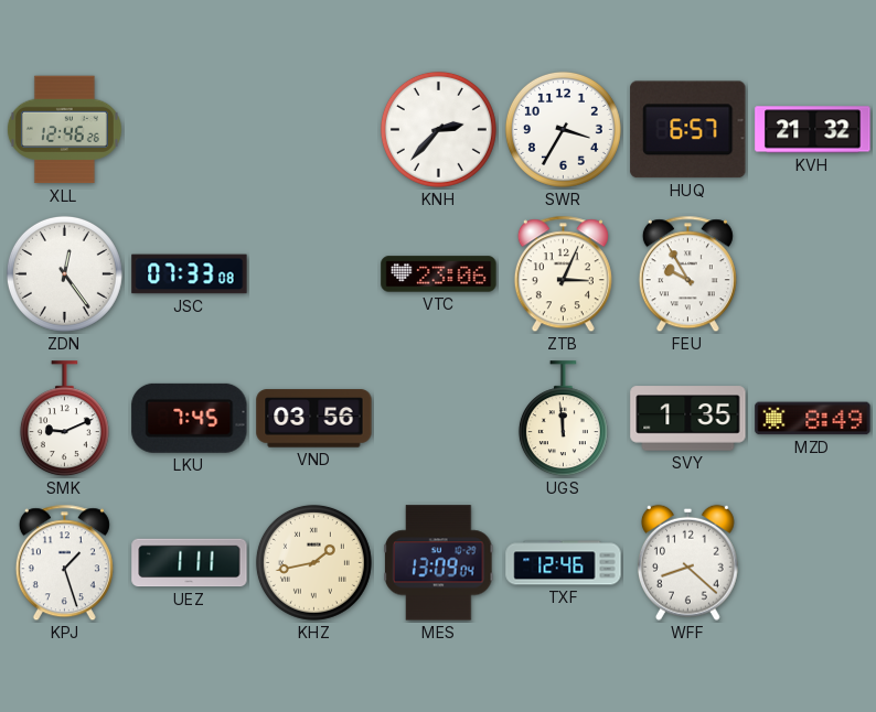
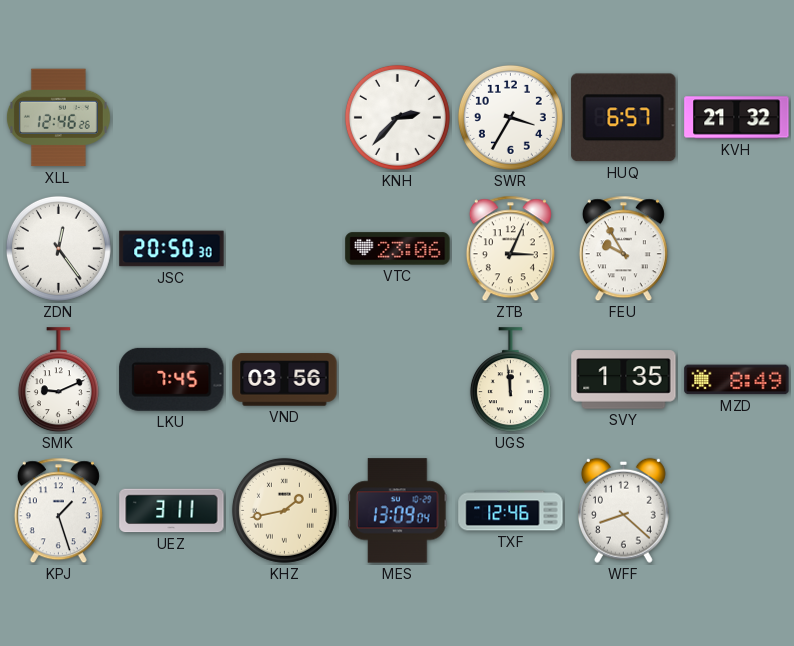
JSC: 07:33 -> 20:50
UEZ: 1:11 -> 3:11
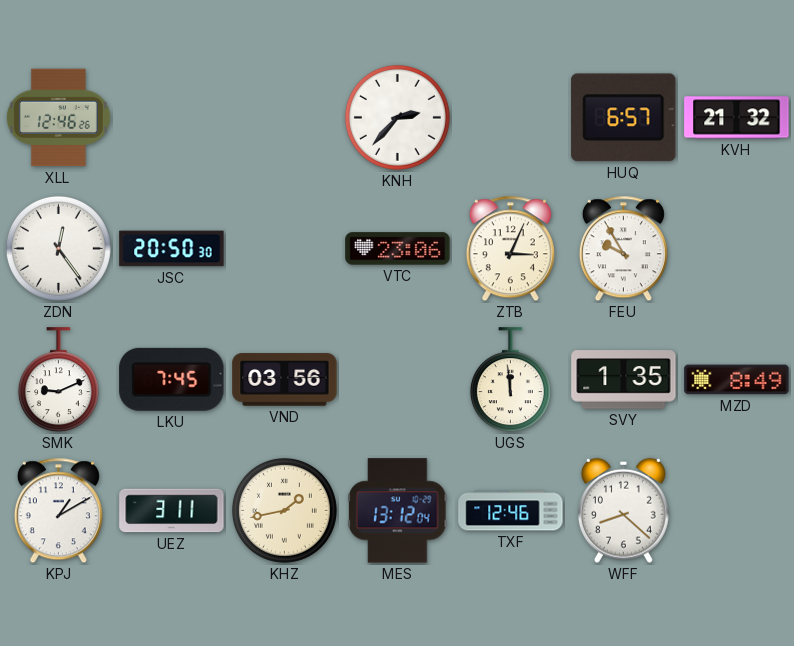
SWR: 3:35 -> none
KPJ: 1:27 -> 1:10
MES: 13:09 -> 13:12
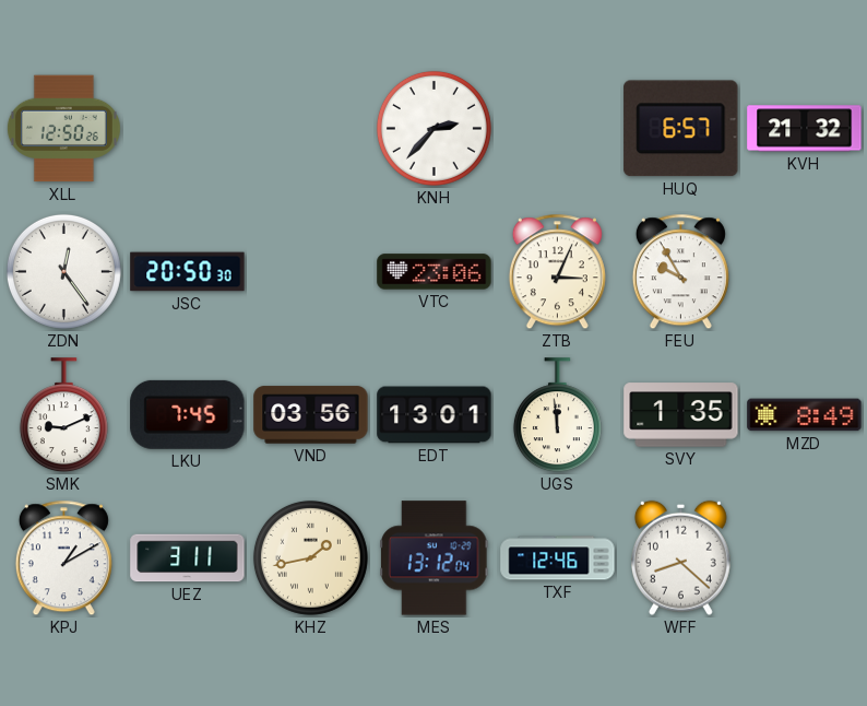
XLL: 12:46 -> 12:50
EDT: none -> 13:01
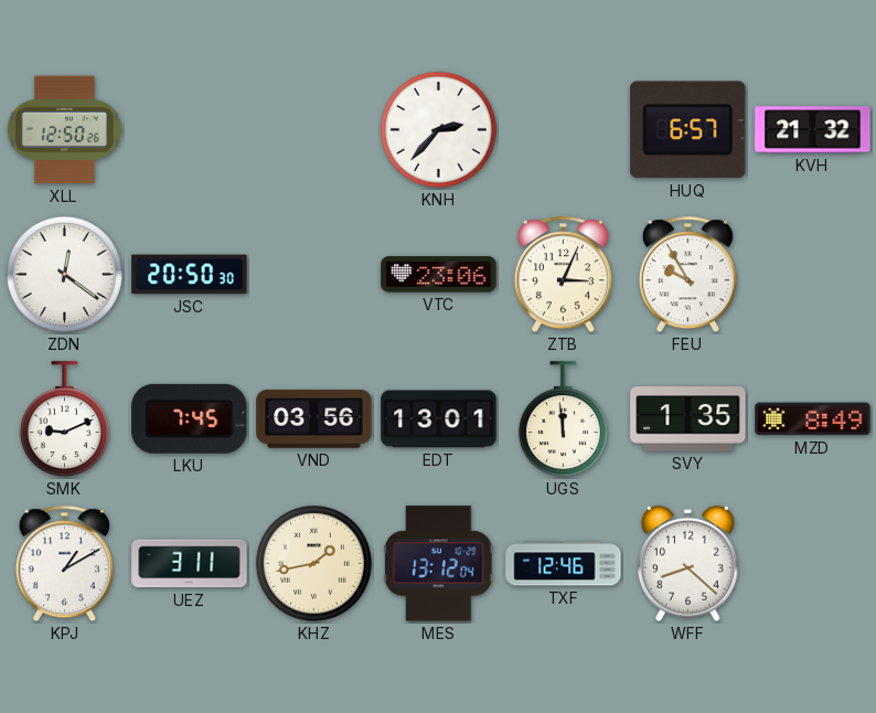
ZDN: 12:24 -> 12:21
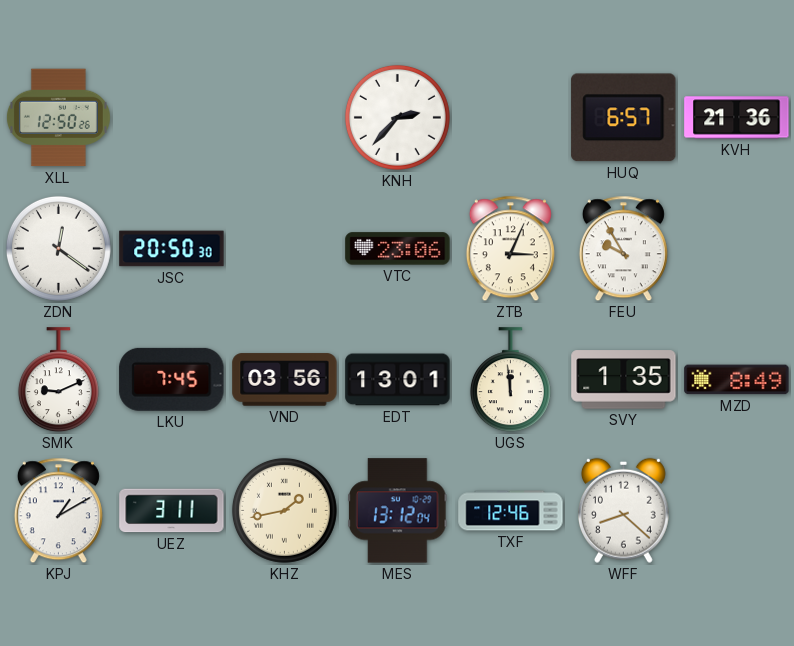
KVH: 21:32 -> 21:36
